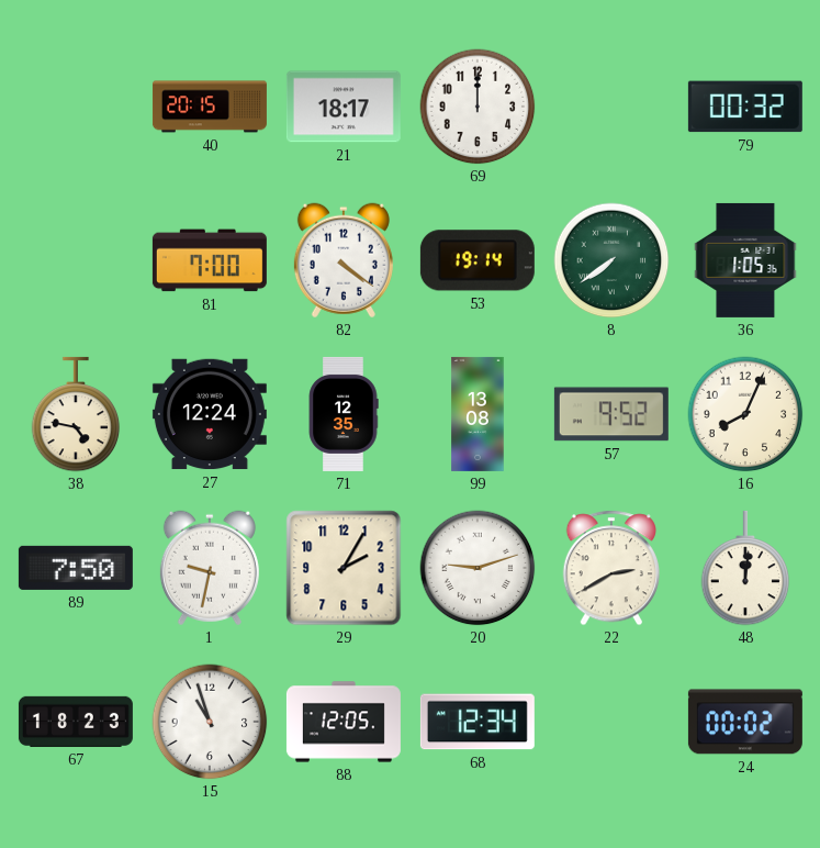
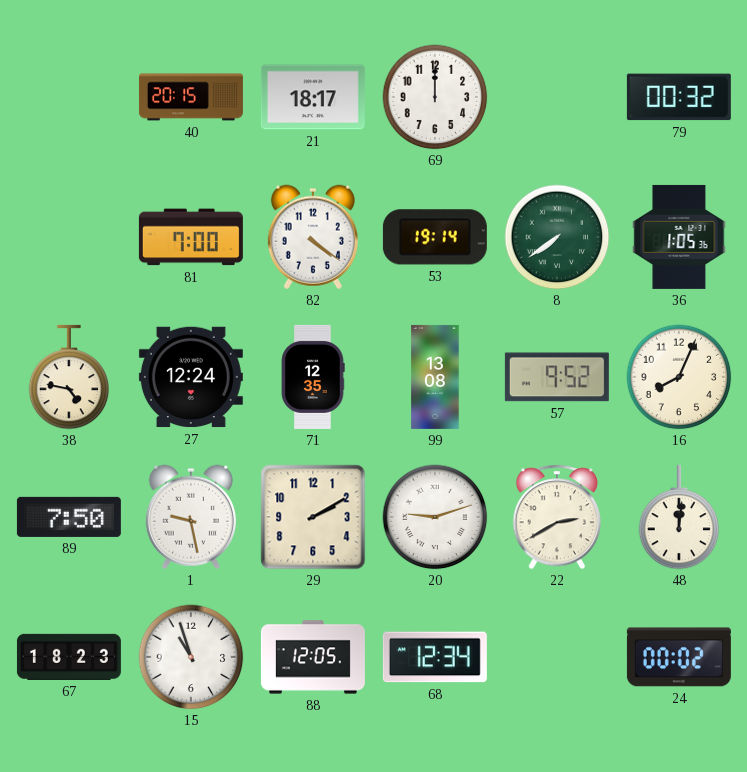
1: 9:32 -> 9:28
29: 2:05 -> 2:10
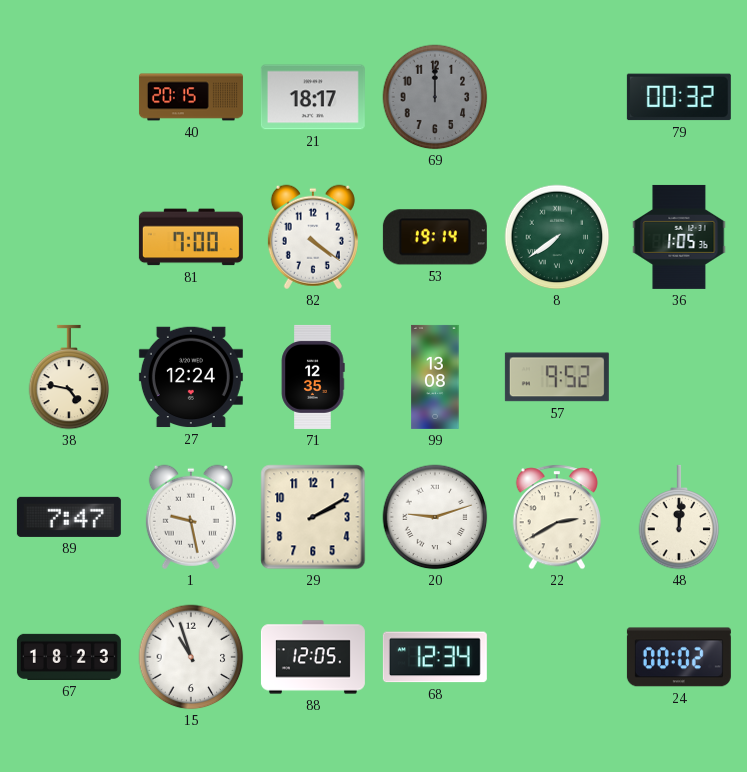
69 dial: white -> grey
16: 8:04 -> none
89: 7:50 -> 7:47
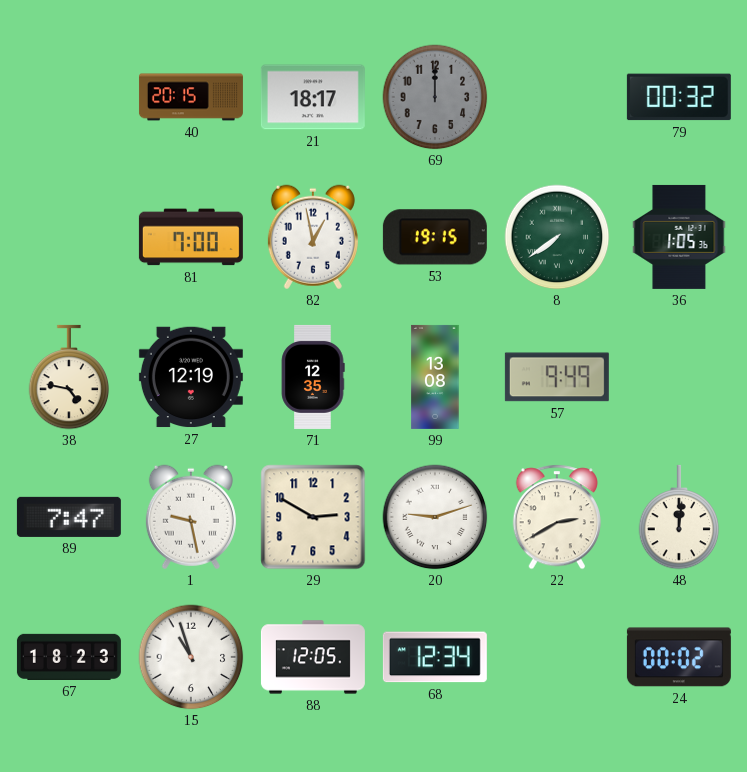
82: 4:21 -> 12:58
53: 19:14 -> 19:15
27: 12:24 -> 12:19
57: 9:52 -> 9:49
29: 2:10 -> 2:50
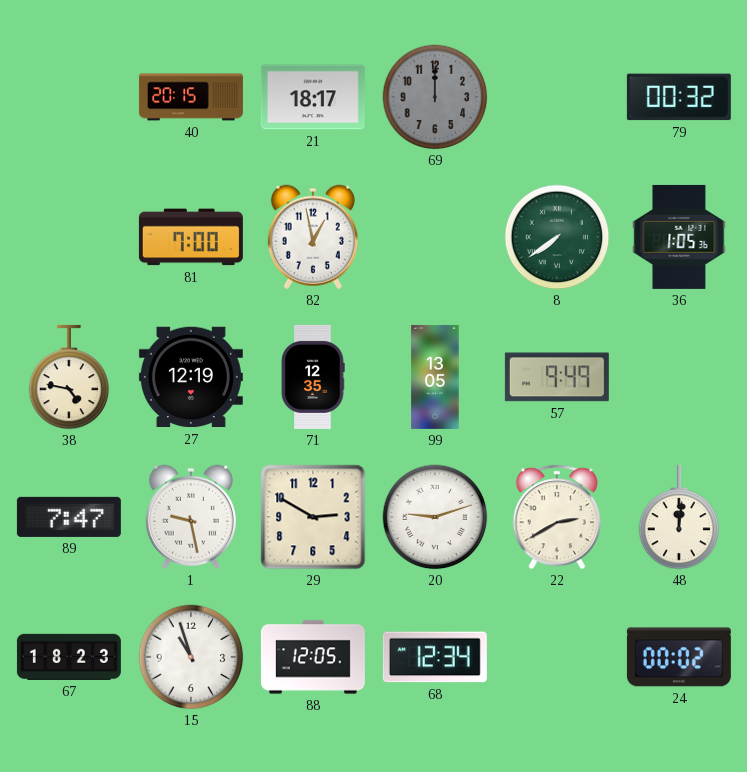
53: 19:15 -> none
99: 13:08 -> 13:05
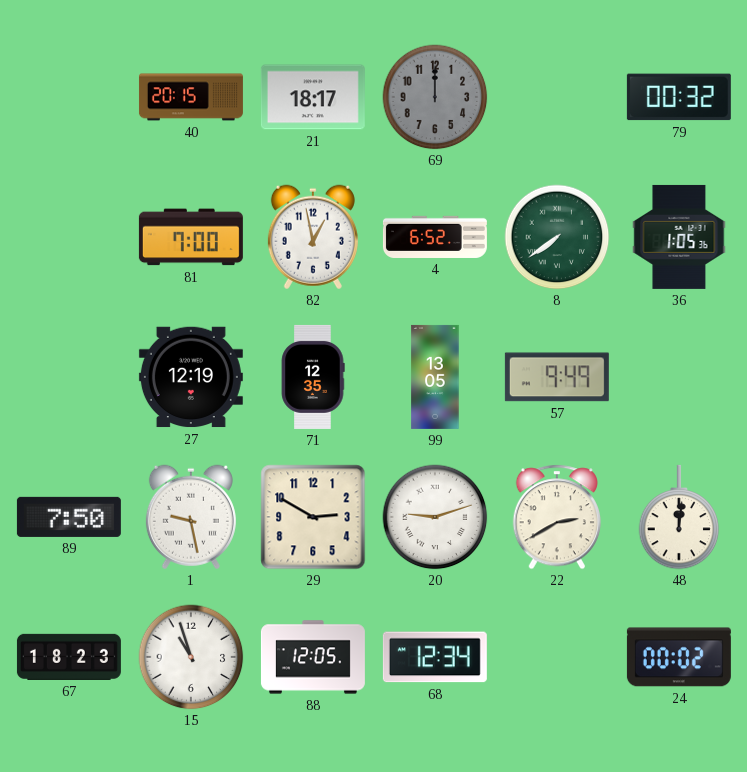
4: none -> 6:52
38: 4:47 -> none
89: 7:47 -> 7:50
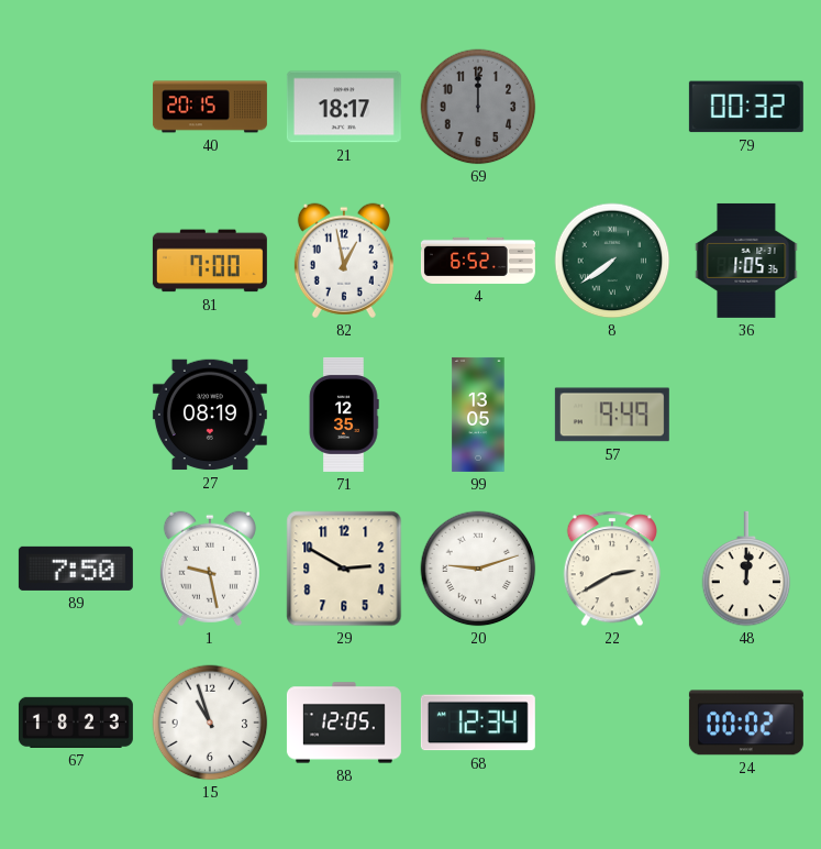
27: 12:19 -> 08:19
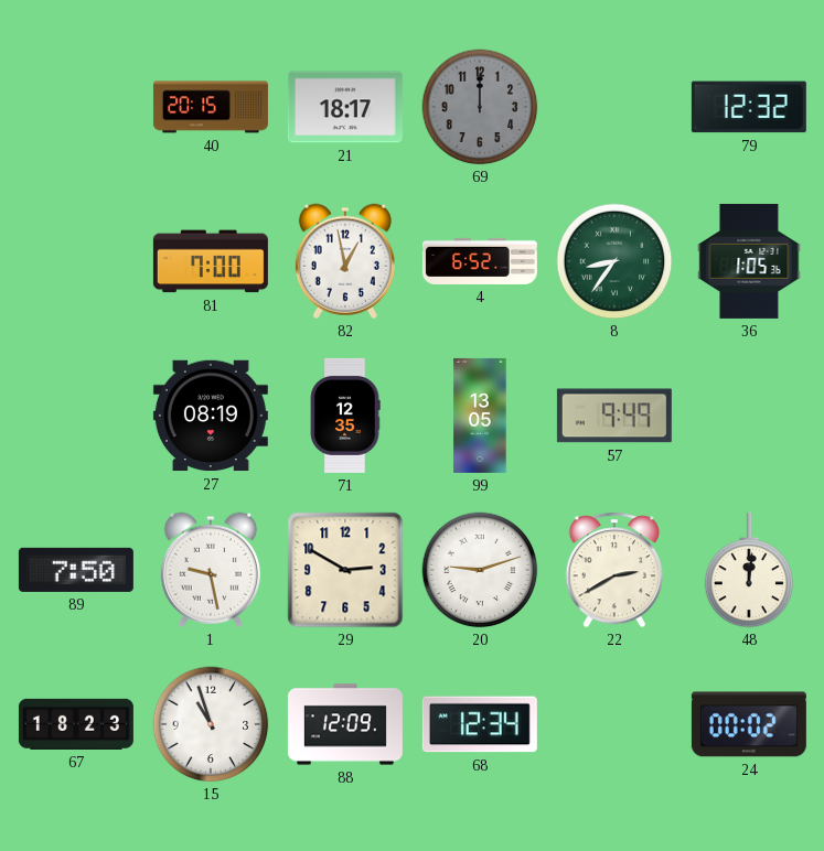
79: 00:32 -> 12:32
8: 7:39 -> 8:36
88: 12:05 -> 12:09
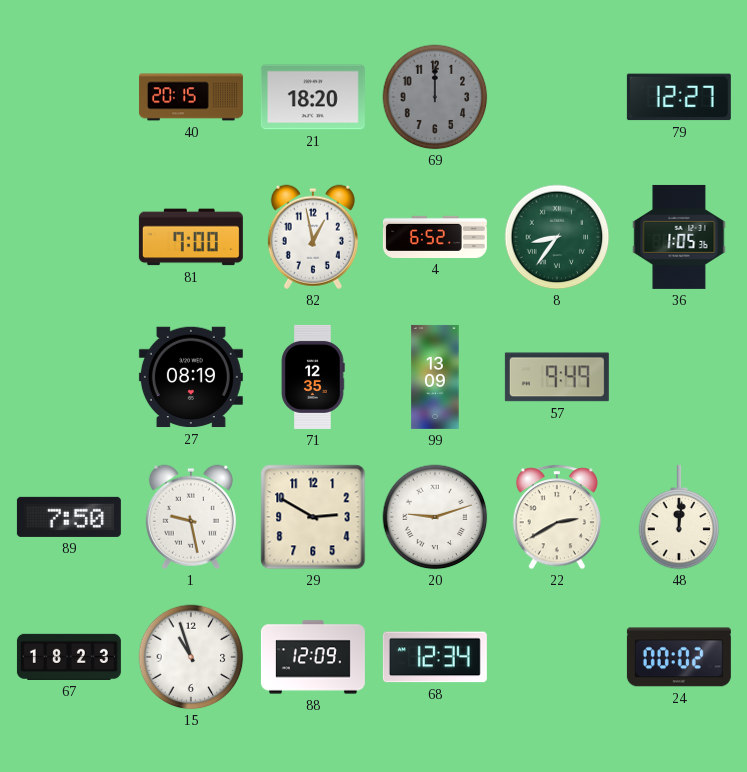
21: 18:17 -> 18:20
79: 12:32 -> 12:27
99: 13:05 -> 13:09
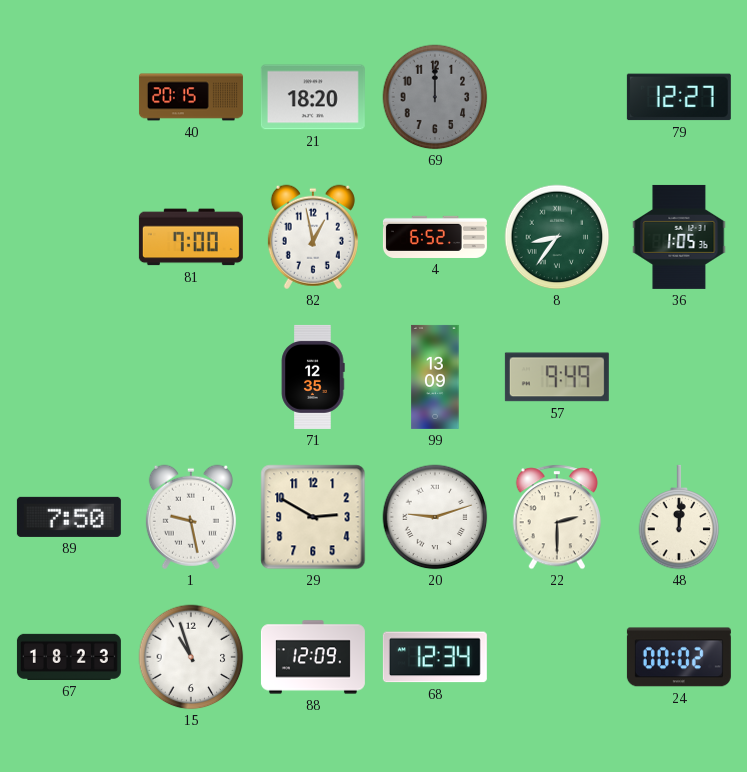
27: 08:19 -> none
22: 2:40 -> 2:30
